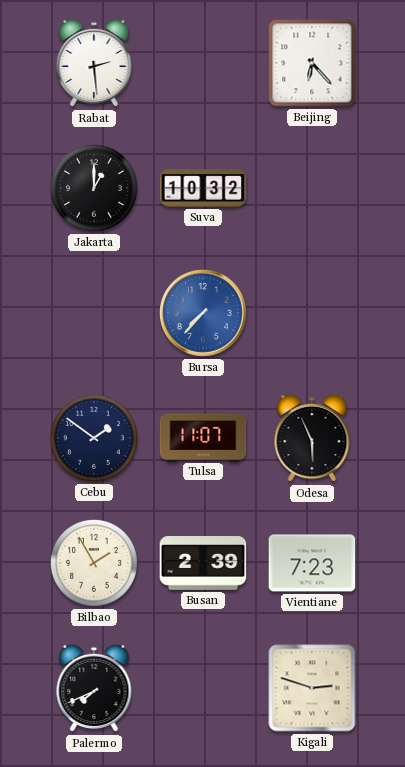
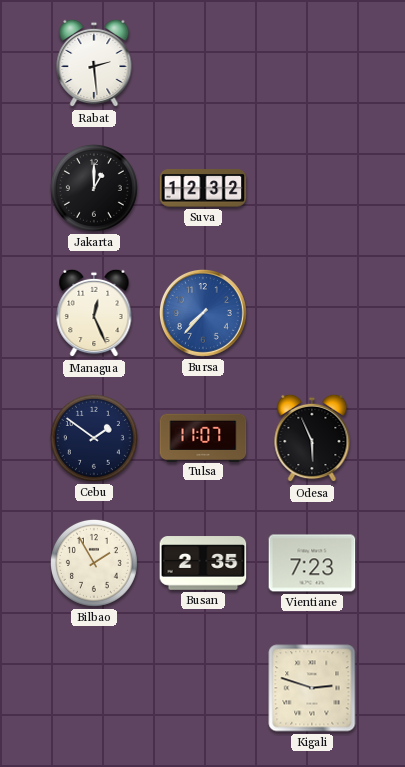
Beijing: 6:23 -> none
Suva: 10:32 -> 12:32
Managua: none -> 12:26
Busan: 2:39 -> 2:35
Palermo: 7:41 -> none
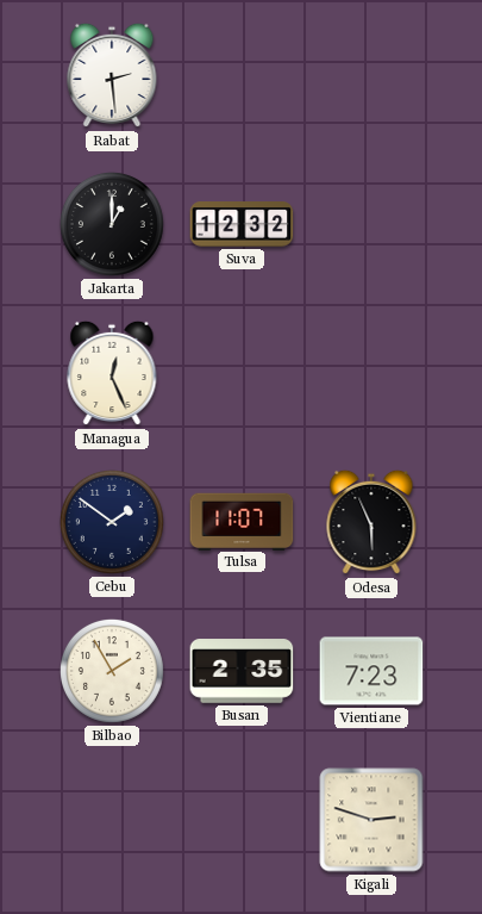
Bursa: 7:37 -> none
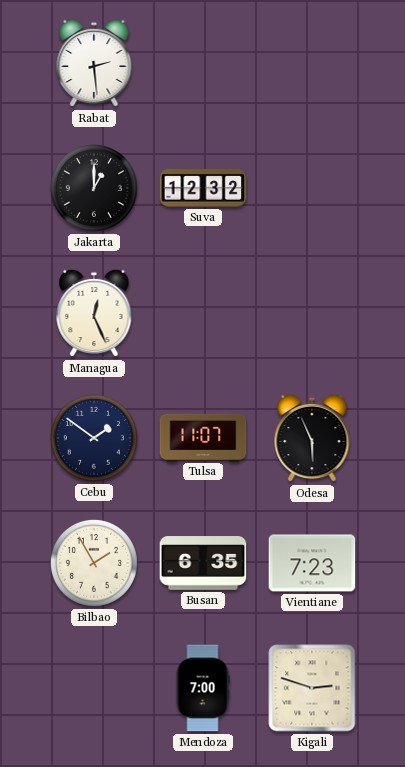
Busan: 2:35 -> 6:35
Mendoza: none -> 7:00
